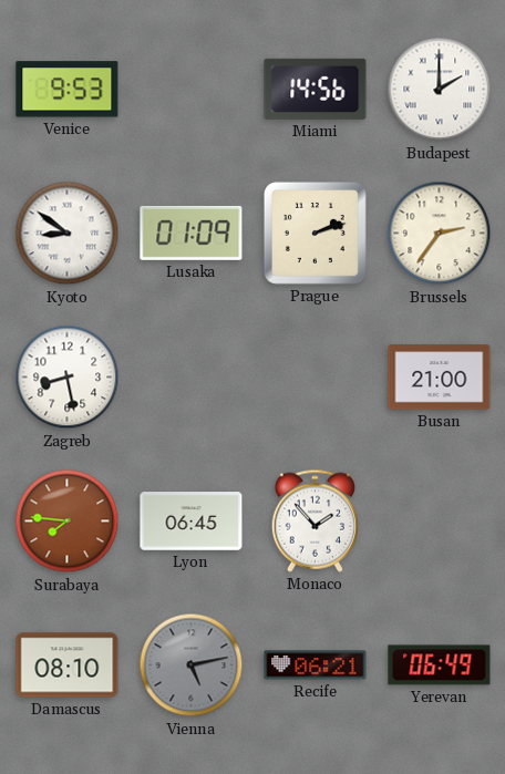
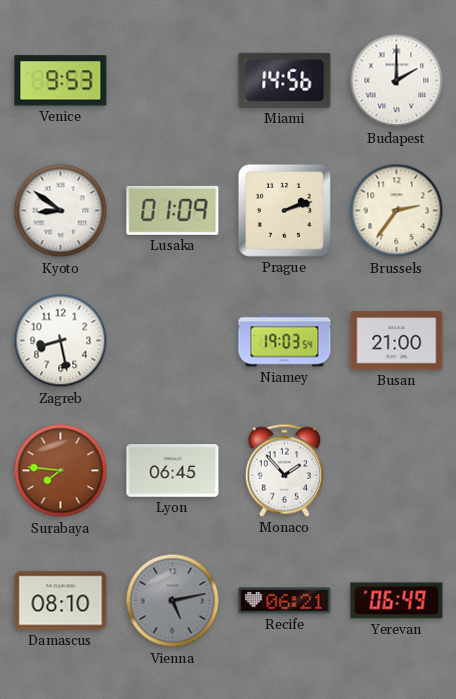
Niamey: none -> 19:03
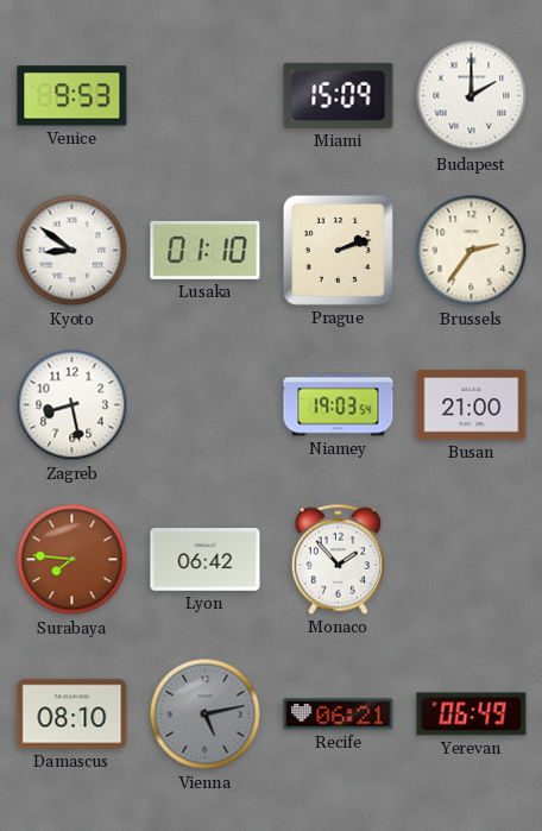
Miami: 14:56 -> 15:09
Lusaka: 01:09 -> 01:10
Lyon: 06:45 -> 06:42
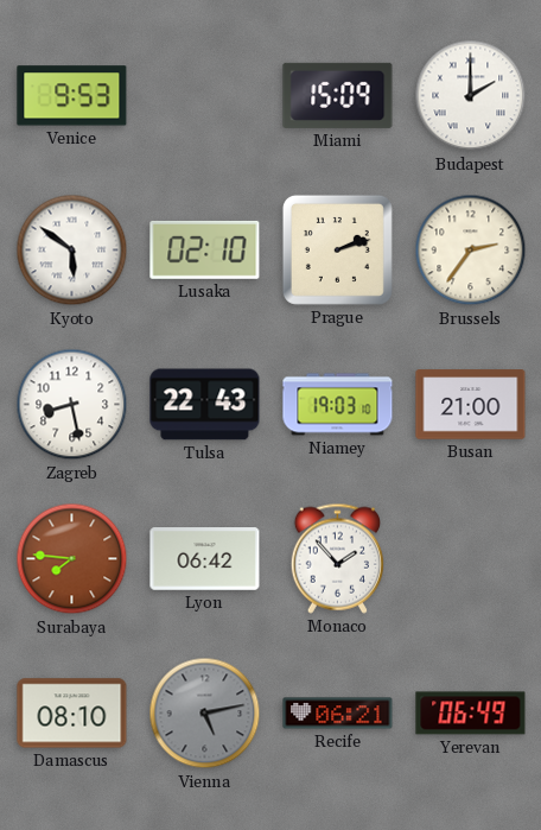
Kyoto: 8:51 -> 5:51
Lusaka: 01:10 -> 02:10
Tulsa: none -> 22:43
Niamey: 19:03:54 -> 19:03:10
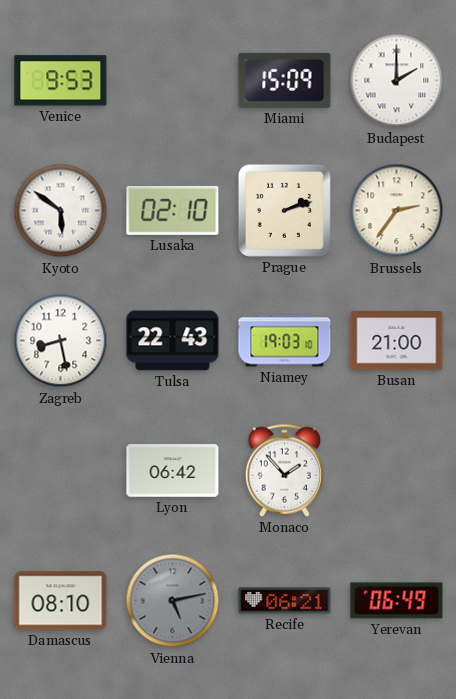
Surabaya: 7:46 -> none
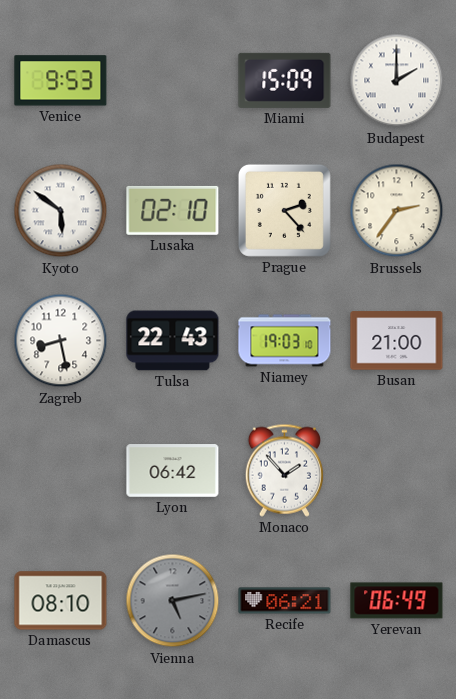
Prague: 2:12 -> 2:23
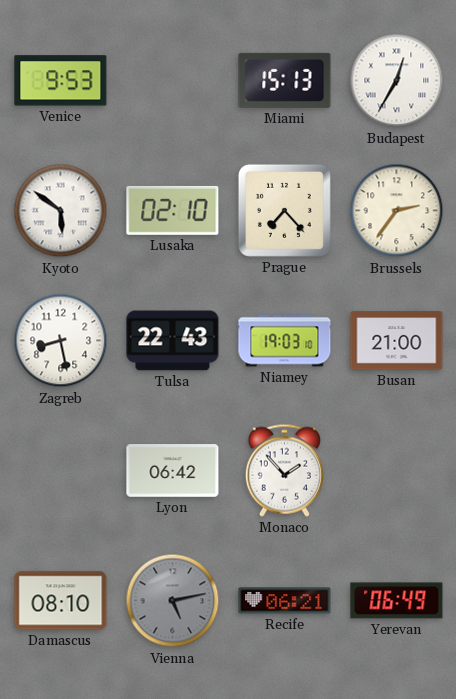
Miami: 15:09 -> 15:13
Budapest: 2:00 -> 12:35
Prague: 2:23 -> 7:23
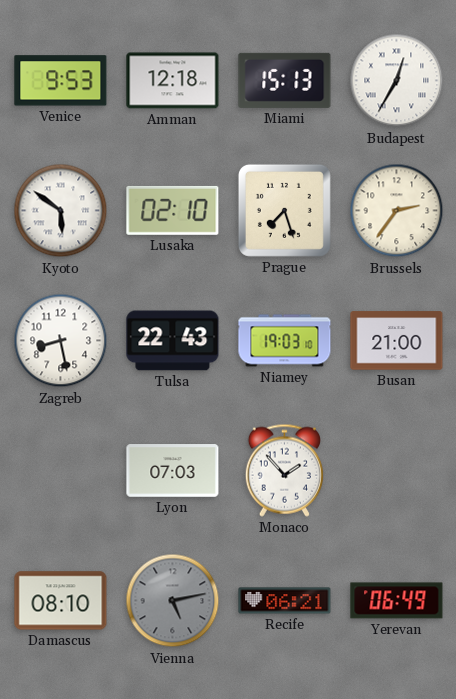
Amman: none -> 12:18
Prague: 7:23 -> 7:27
Lyon: 06:42 -> 07:03
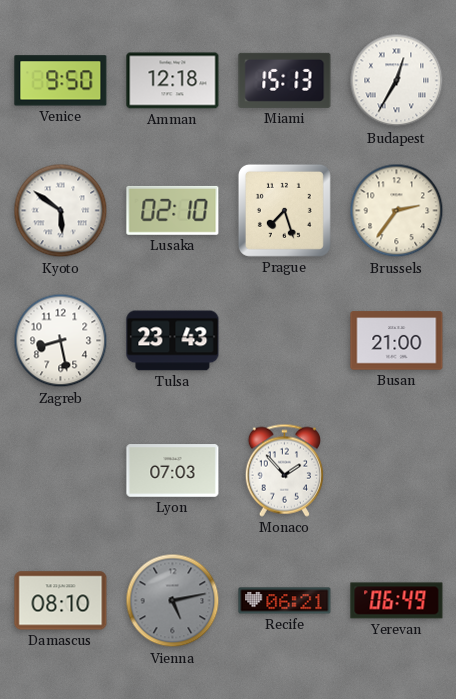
Venice: 9:53 -> 9:50
Tulsa: 22:43 -> 23:43
Niamey: 19:03 -> none
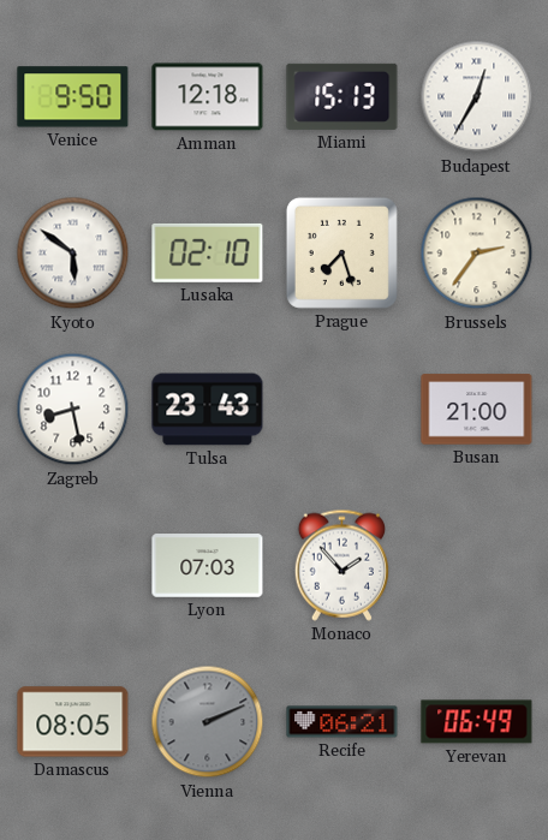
Damascus: 08:10 -> 08:05
Vienna: 5:13 -> 2:11
